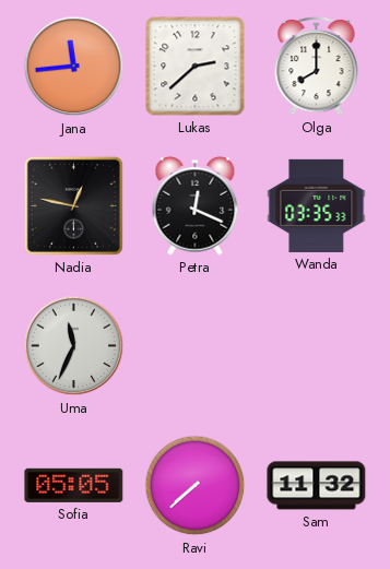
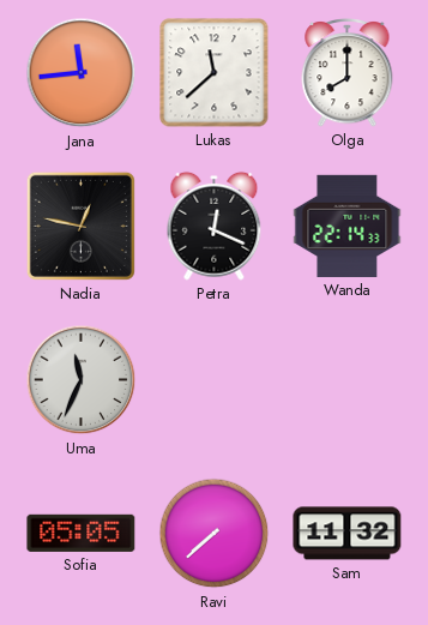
Lukas: 2:38 -> 11:38
Wanda: 03:35 -> 22:14
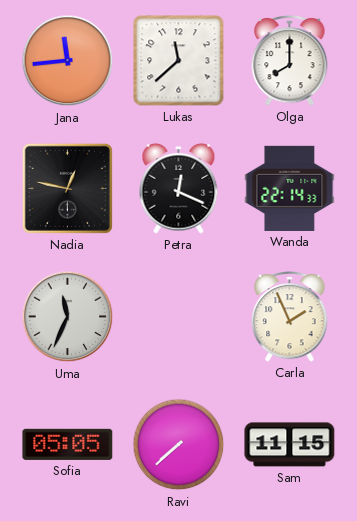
Carla: none -> 1:56
Sam: 11:32 -> 11:15
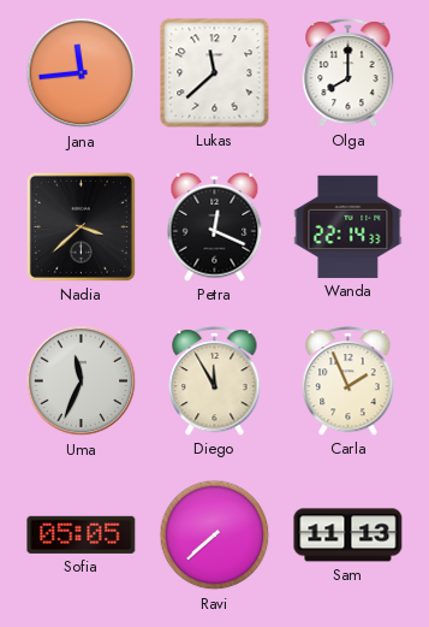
Nadia: 12:47 -> 3:38
Diego: none -> 11:55
Sam: 11:15 -> 11:13
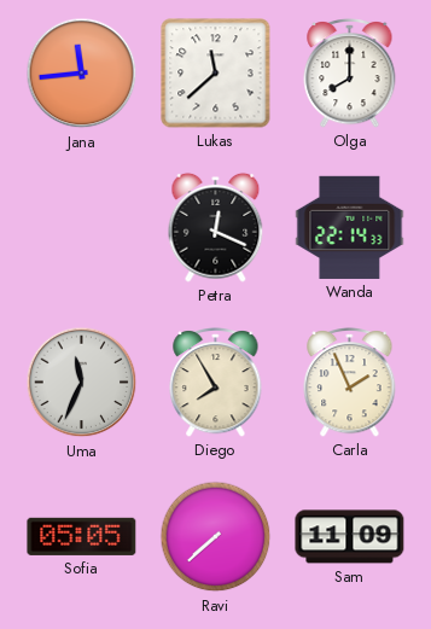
Nadia: 3:38 -> none
Diego: 11:55 -> 7:55
Sam: 11:13 -> 11:09
